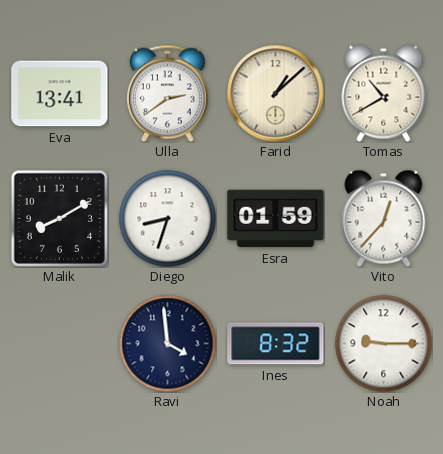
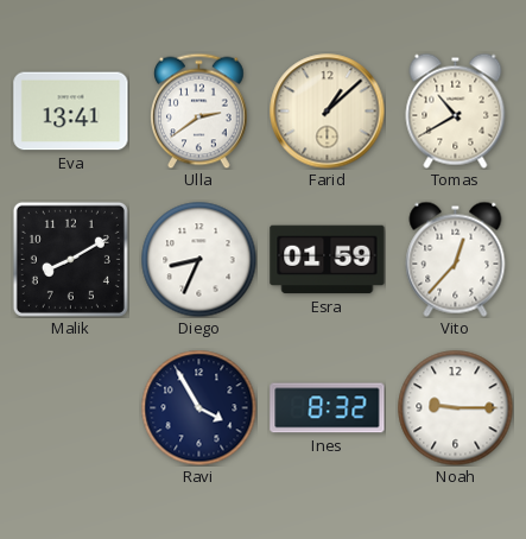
Diego: 8:33 -> 8:34
Ravi: 3:59 -> 3:55
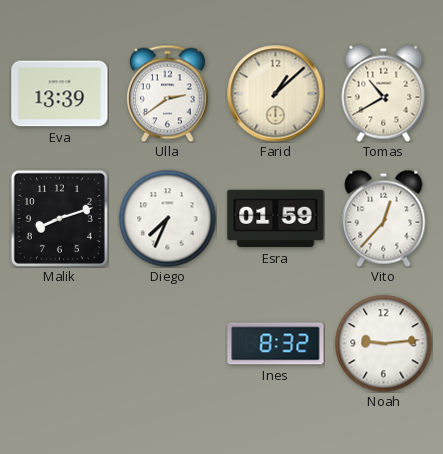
Eva: 13:41 -> 13:39
Malik: 8:10 -> 8:12
Diego: 8:34 -> 7:34
Ravi: 3:55 -> none
Noah: 9:15 -> 9:14
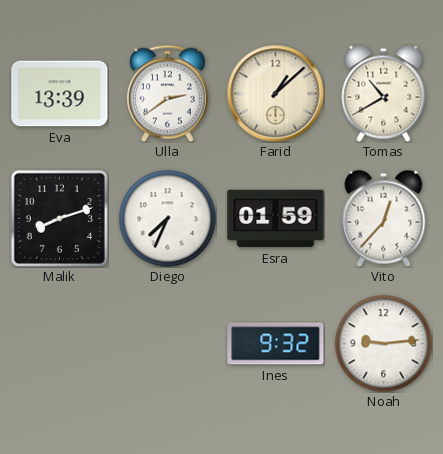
Ines: 8:32 -> 9:32
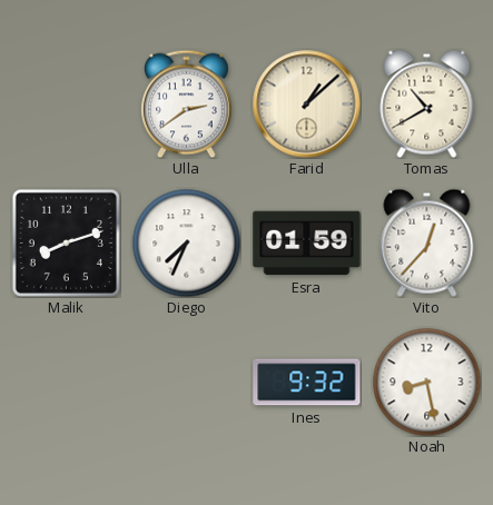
Eva: 13:39 -> none
Noah: 9:14 -> 8:28
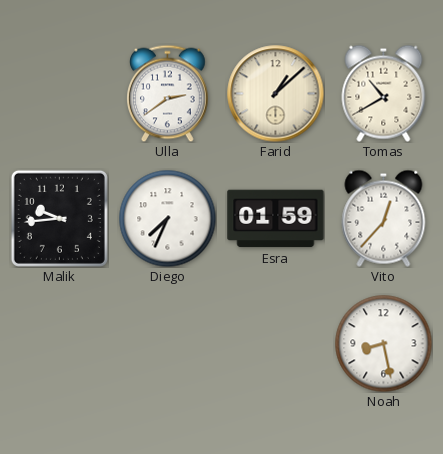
Malik: 8:12 -> 9:44
Ines: 9:32 -> none
